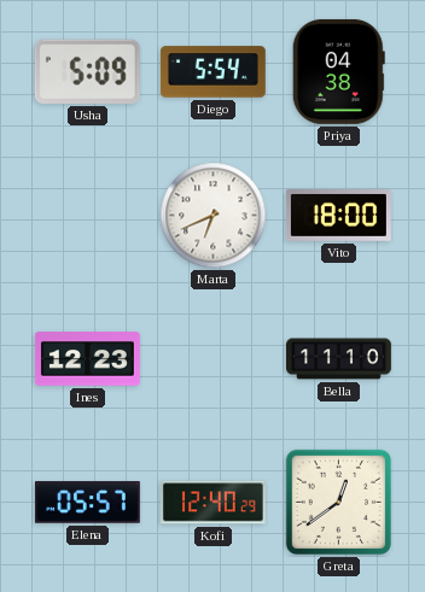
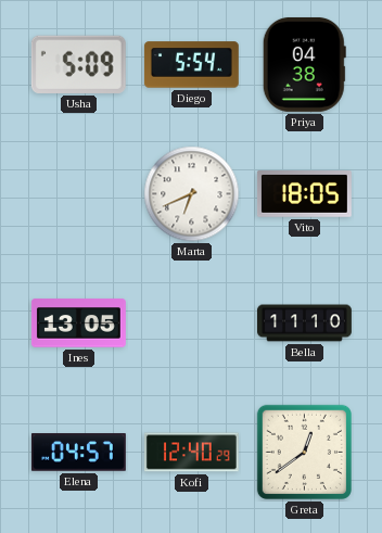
Vito: 18:00 -> 18:05
Ines: 12:23 -> 13:05
Elena: 05:57 -> 04:57
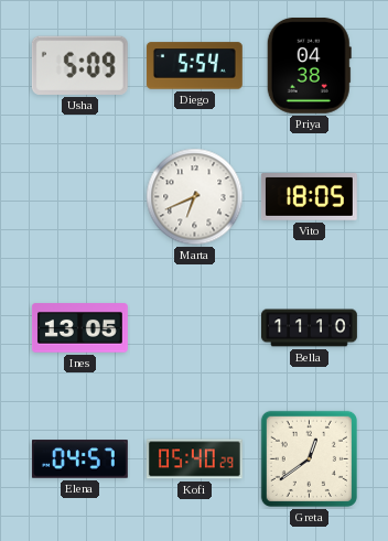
Kofi: 12:40 -> 05:40
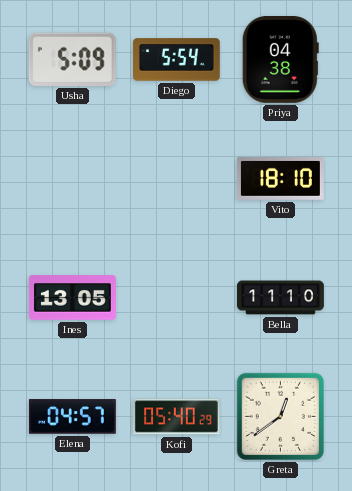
Marta: 6:41 -> none
Vito: 18:05 -> 18:10
